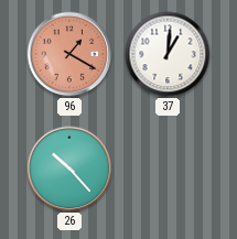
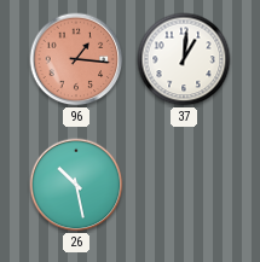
96: 1:20 -> 1:16
26: 10:23 -> 10:28
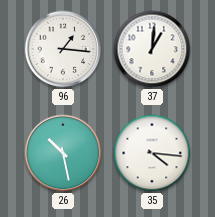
96 dial: salmon -> white
35: none -> 4:16
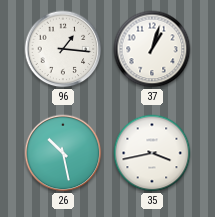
37: 1:01 -> 1:03
35: 4:16 -> 3:43
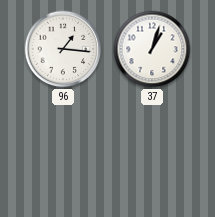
26: 10:28 -> none
35: 3:43 -> none
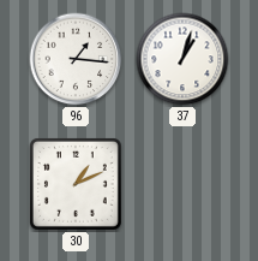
30: none -> 1:11
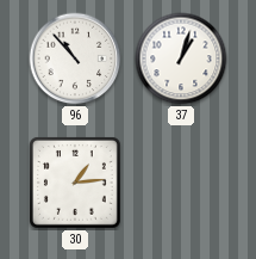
96: 1:16 -> 10:53
30: 1:11 -> 1:14
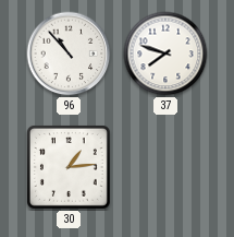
37: 1:03 -> 7:48
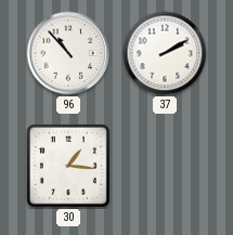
37: 7:48 -> 2:10
30: 1:14 -> 1:16
